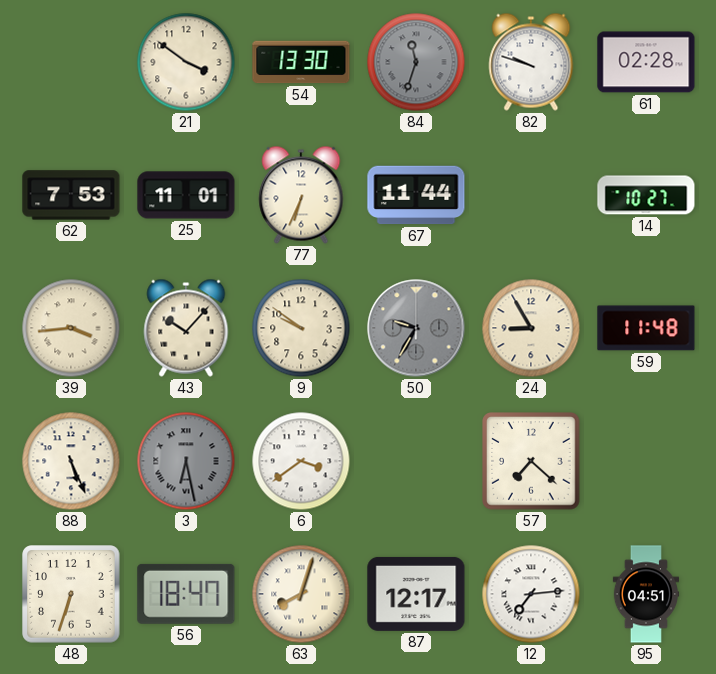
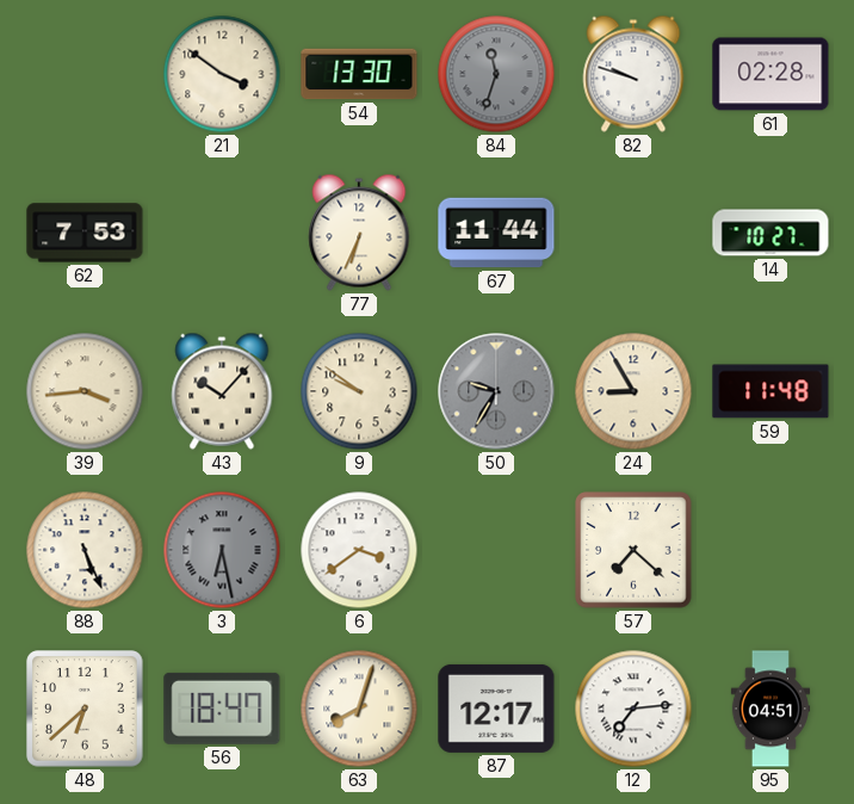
25: 11:01 -> none
48: 6:33 -> 6:38
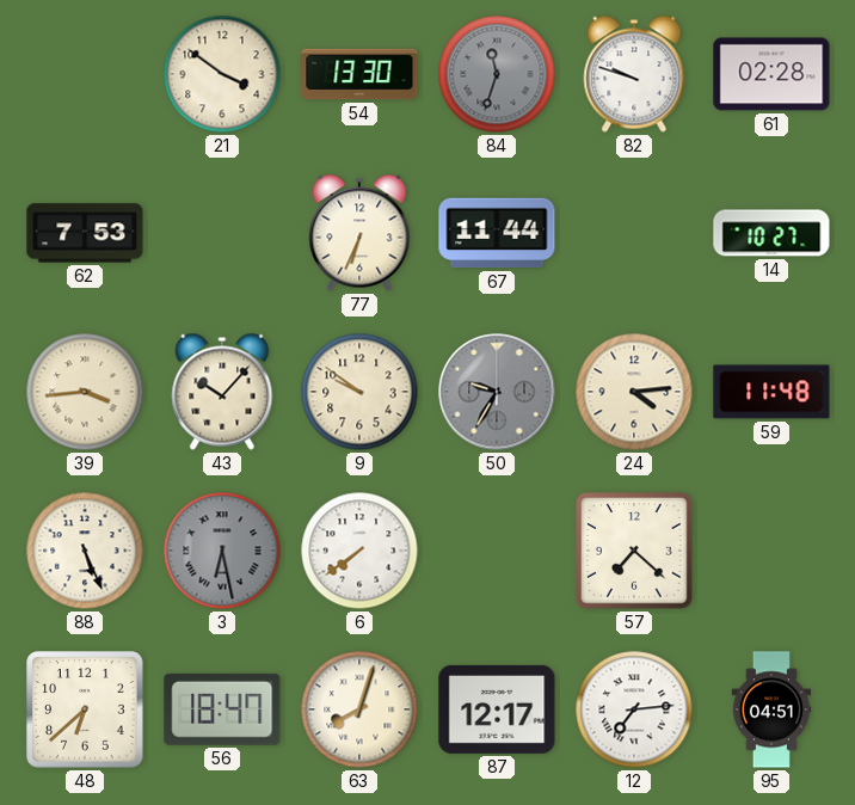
24: 8:55 -> 4:14
6: 3:39 -> 7:39
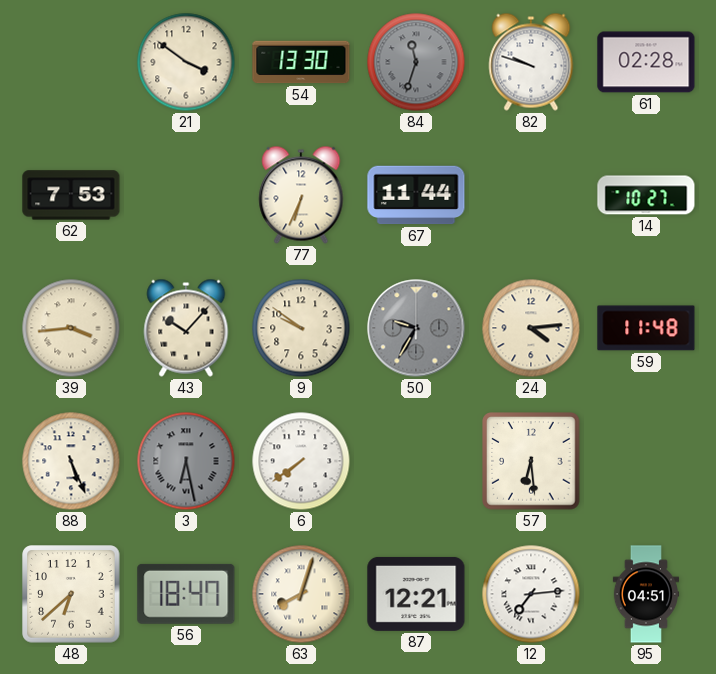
57: 7:22 -> 6:29
87: 12:17 -> 12:21
